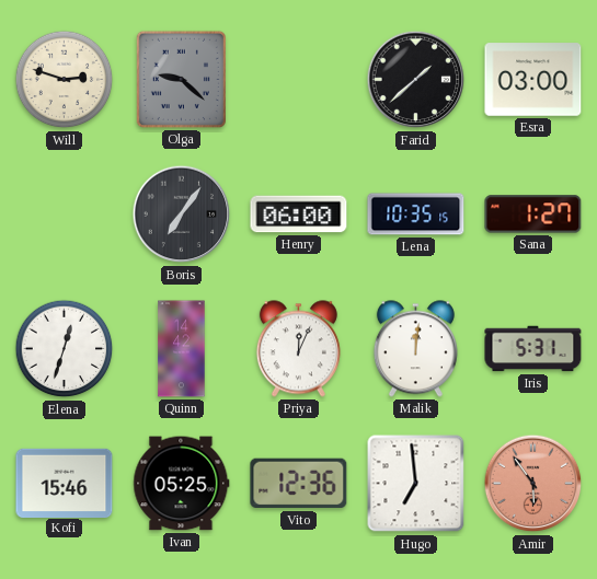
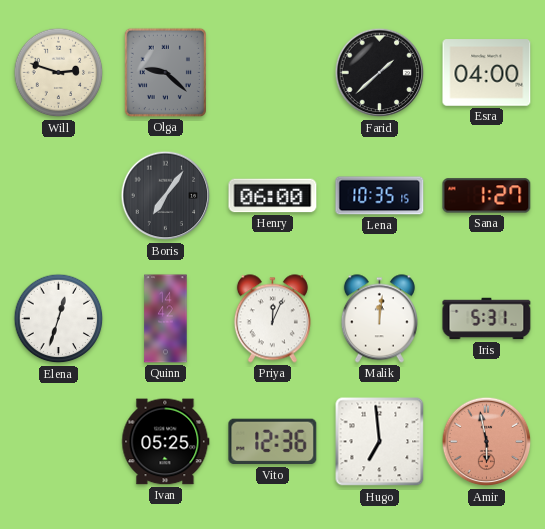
Esra: 03:00 -> 04:00
Kofi: 15:46 -> none
Amir: 5:54 -> 5:58
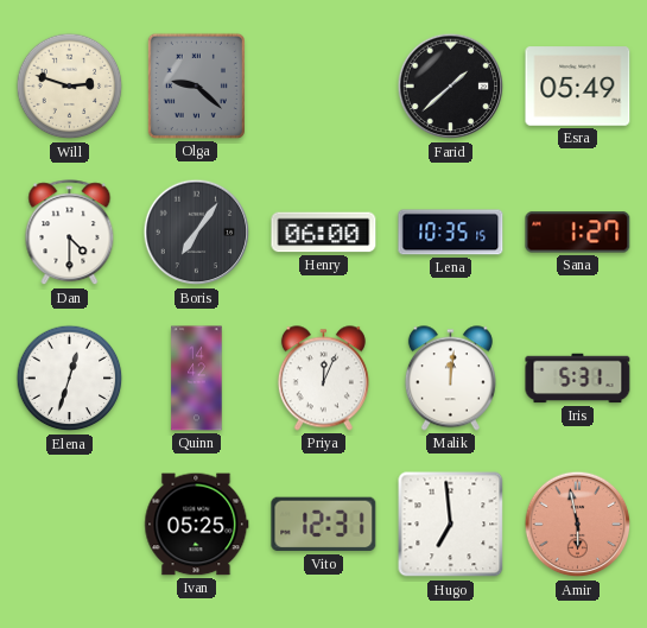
Esra: 04:00 -> 05:49
Dan: none -> 4:30
Vito: 12:36 -> 12:31
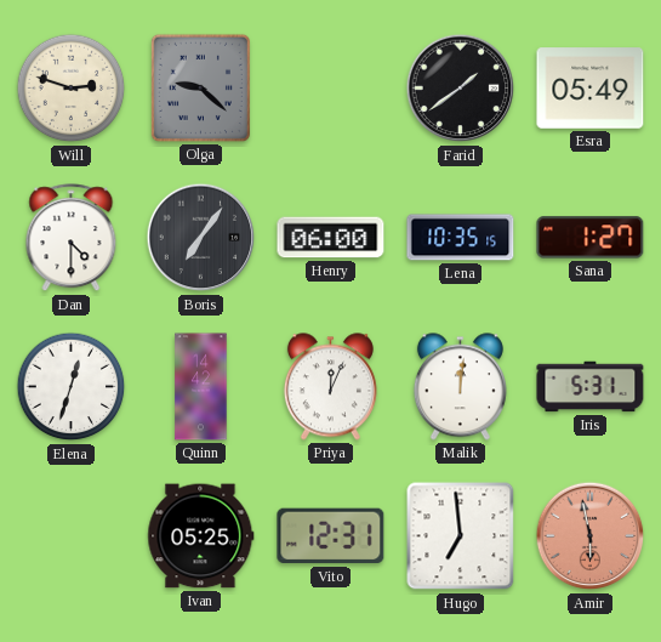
Farid: 1:38 -> 1:39
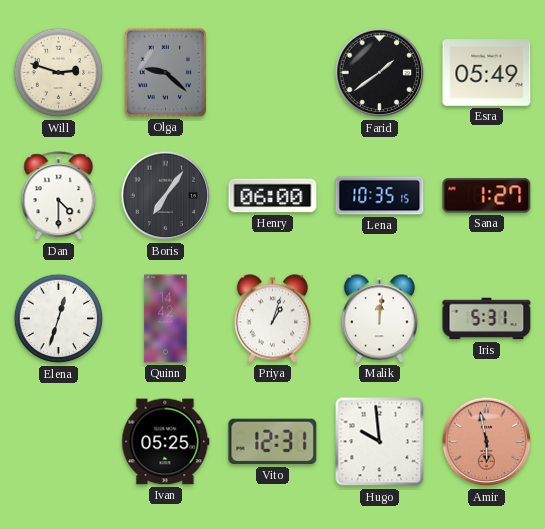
Priya: 12:04 -> 1:03
Hugo: 6:59 -> 9:59
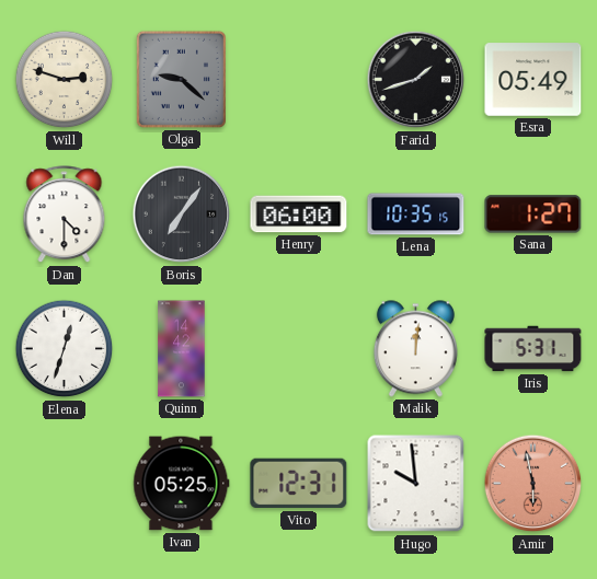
Farid: 1:39 -> 1:42
Priya: 1:03 -> none
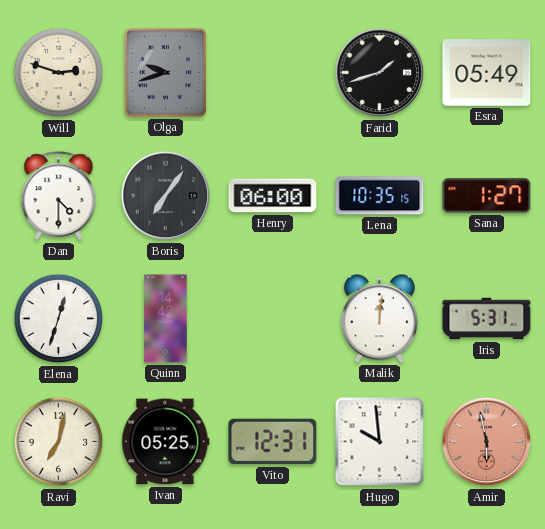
Olga: 9:22 -> 9:42
Ravi: none -> 7:02
